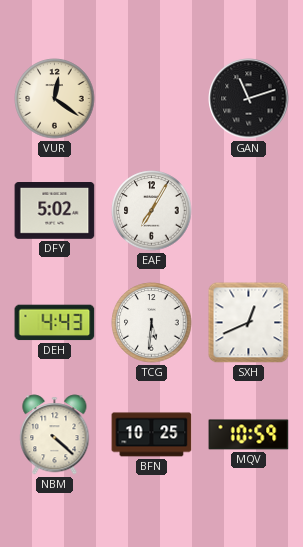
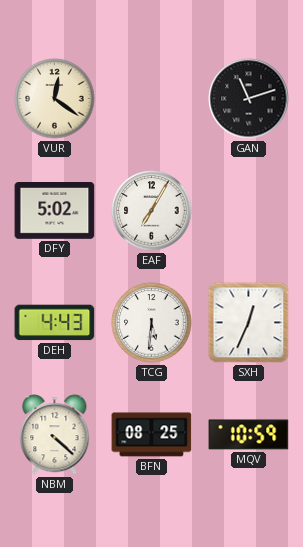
SXH: 12:41 -> 12:34
BFN: 10:25 -> 08:25
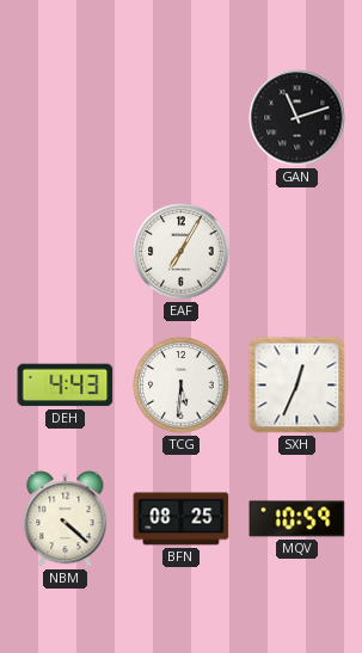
VUR: 12:21 -> none
DFY: 5:02 -> none
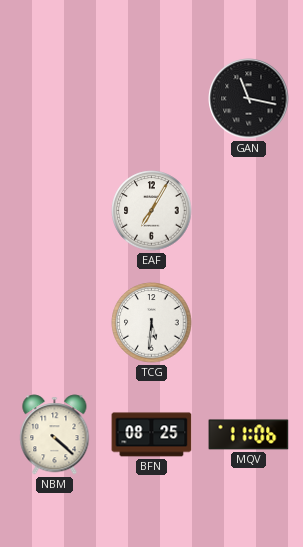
GAN: 11:12 -> 11:17
DEH: 4:43 -> none
SXH: 12:34 -> none
MQV: 10:59 -> 11:06
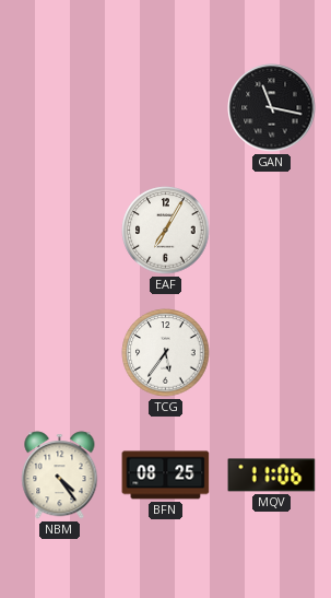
TCG: 5:31 -> 5:36
NBM: 4:22 -> 4:24
